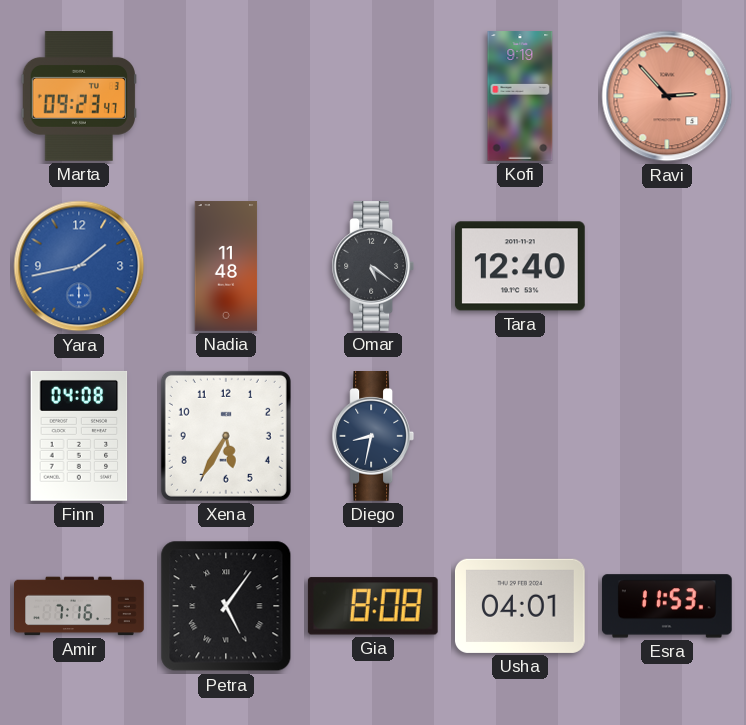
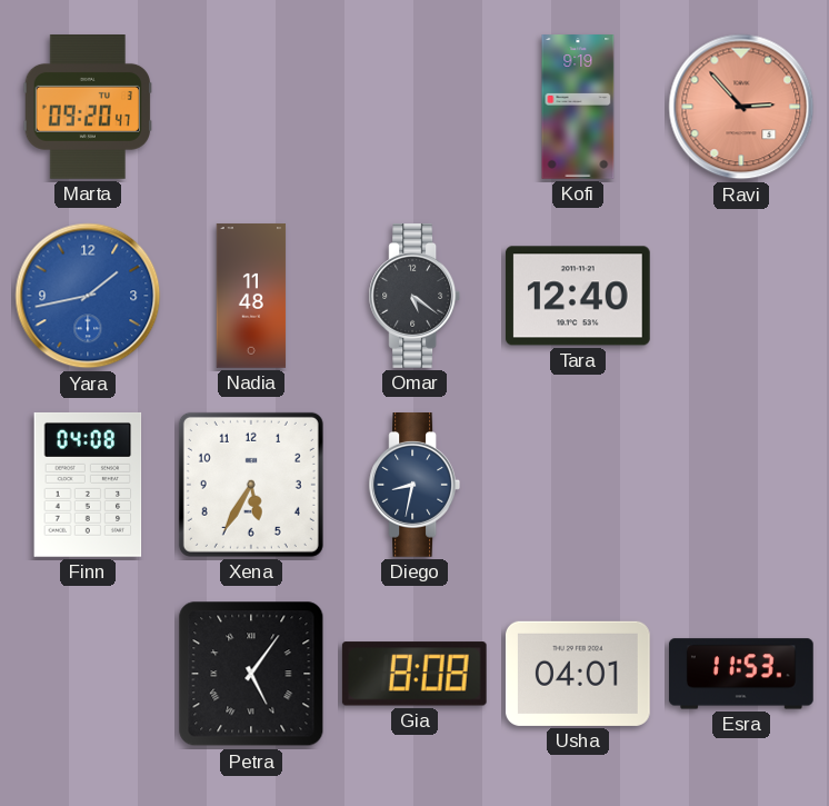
Marta: 09:23 -> 09:20
Amir: 7:16 -> none
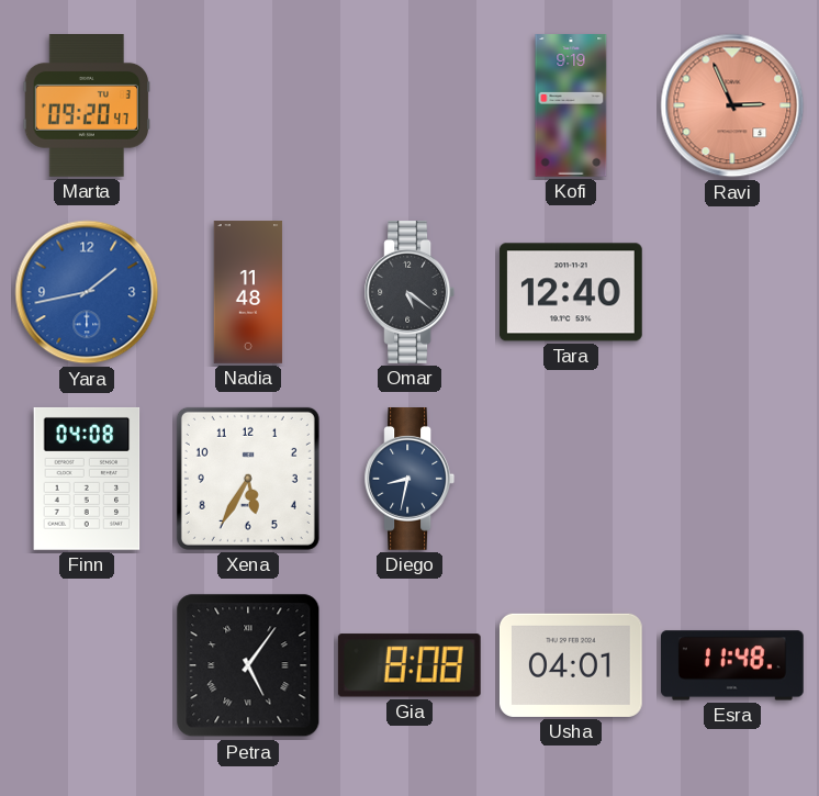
Ravi: 2:53 -> 2:56
Esra: 11:53 -> 11:48
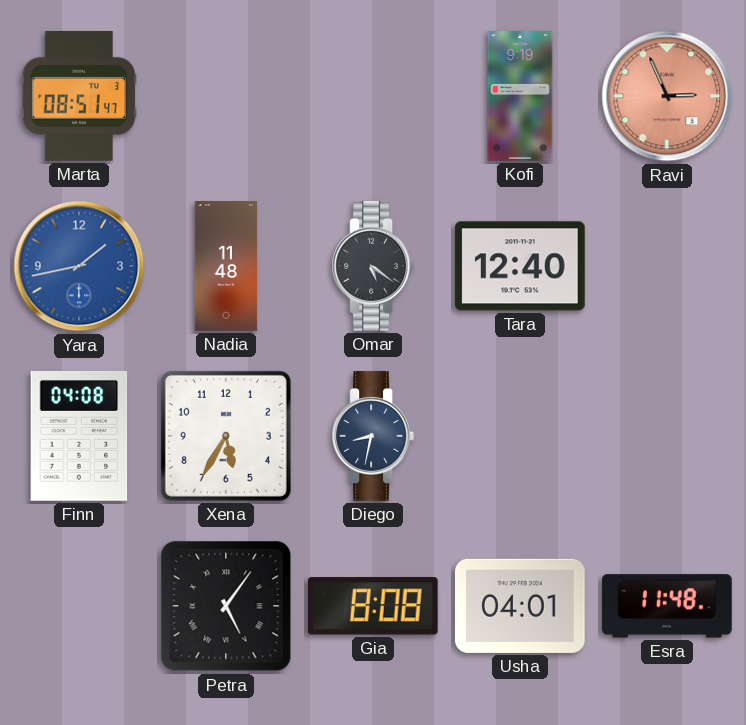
Marta: 09:20 -> 08:51
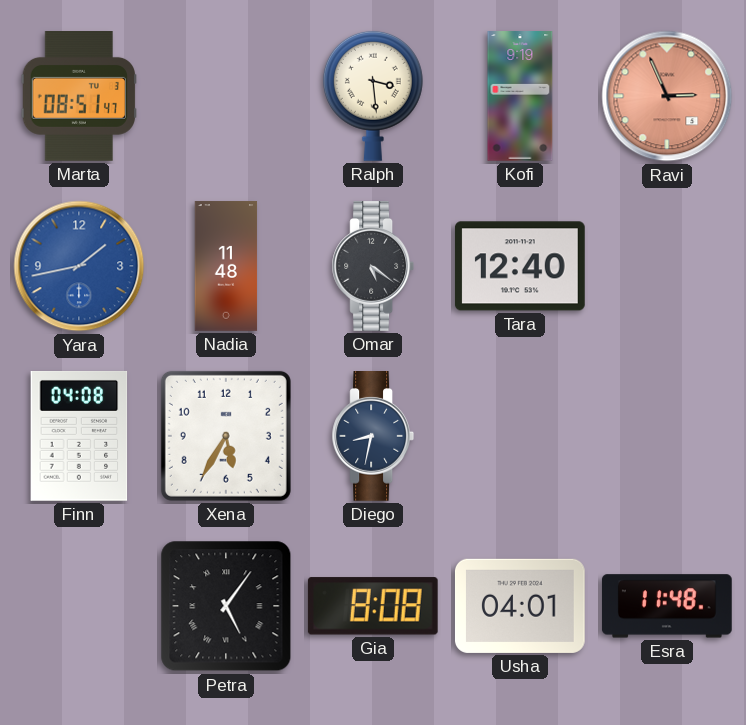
Ralph: none -> 3:29
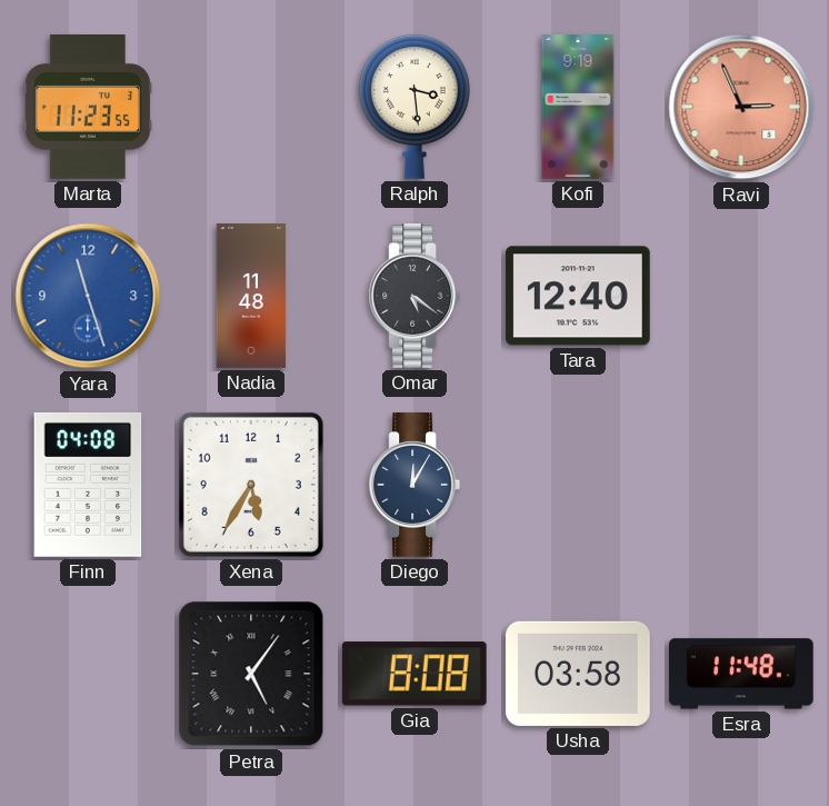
Marta: 08:51 -> 11:23
Yara: 1:43 -> 11:27
Diego: 8:32 -> 12:05
Usha: 04:01 -> 03:58
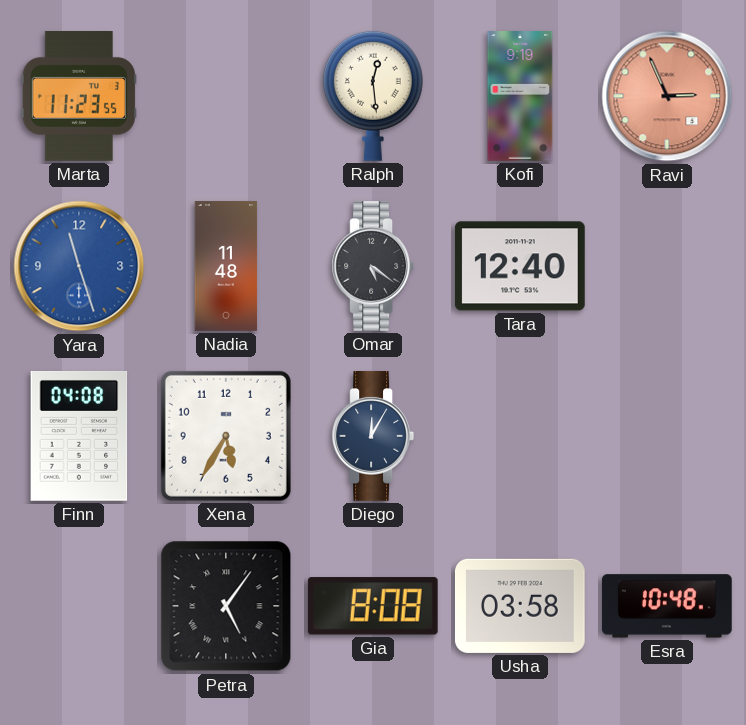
Ralph: 3:29 -> 12:29
Esra: 11:48 -> 10:48
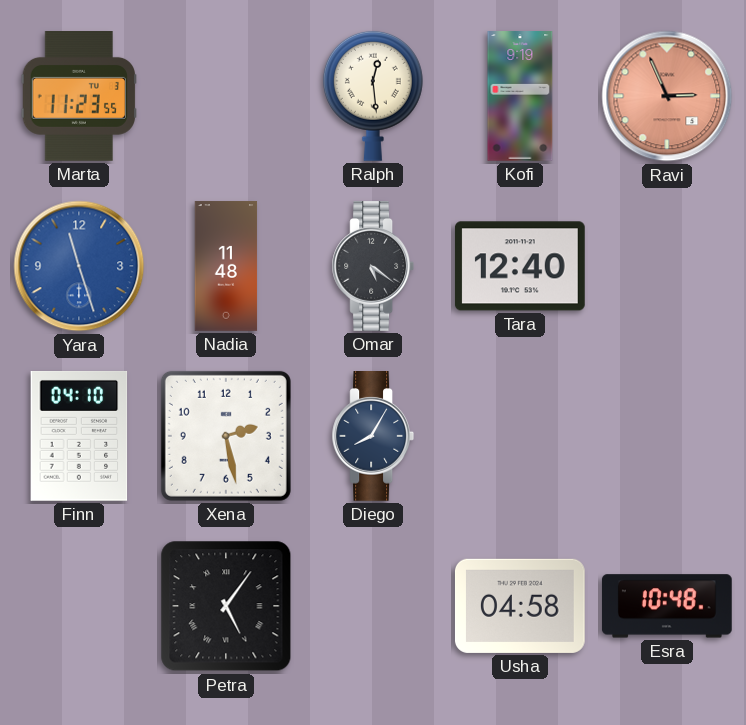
Finn: 04:08 -> 04:10
Xena: 5:35 -> 2:28
Diego: 12:05 -> 8:05
Gia: 8:08 -> none
Usha: 03:58 -> 04:58
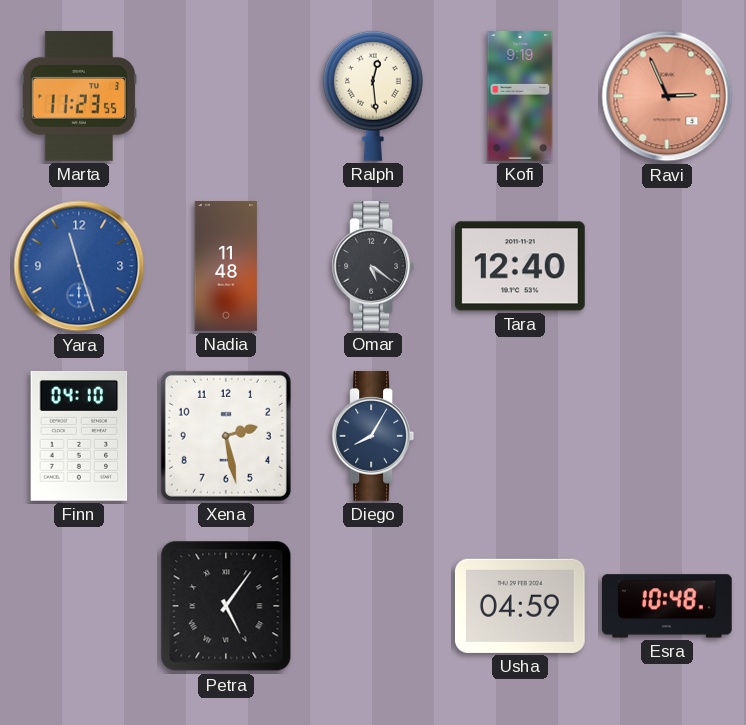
Usha: 04:58 -> 04:59
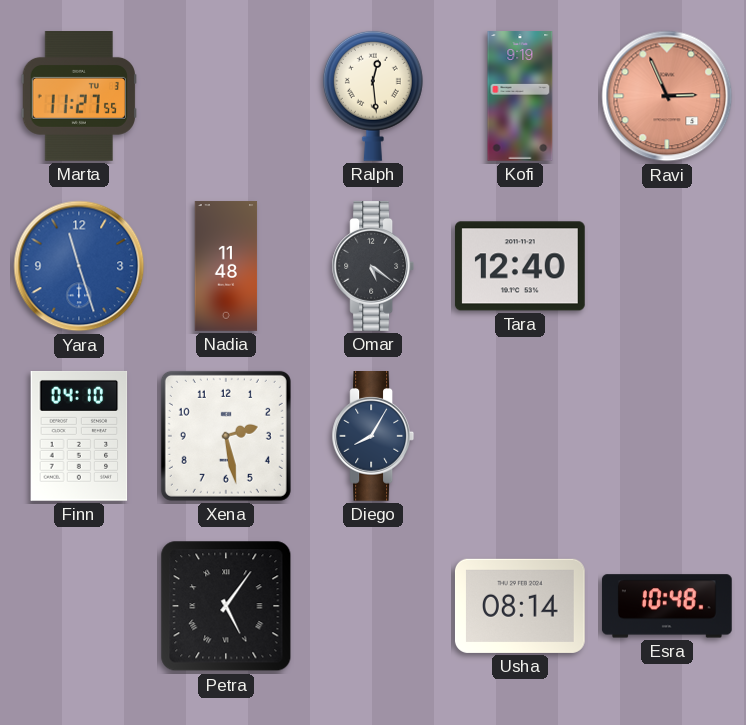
Marta: 11:23 -> 11:27
Usha: 04:59 -> 08:14
